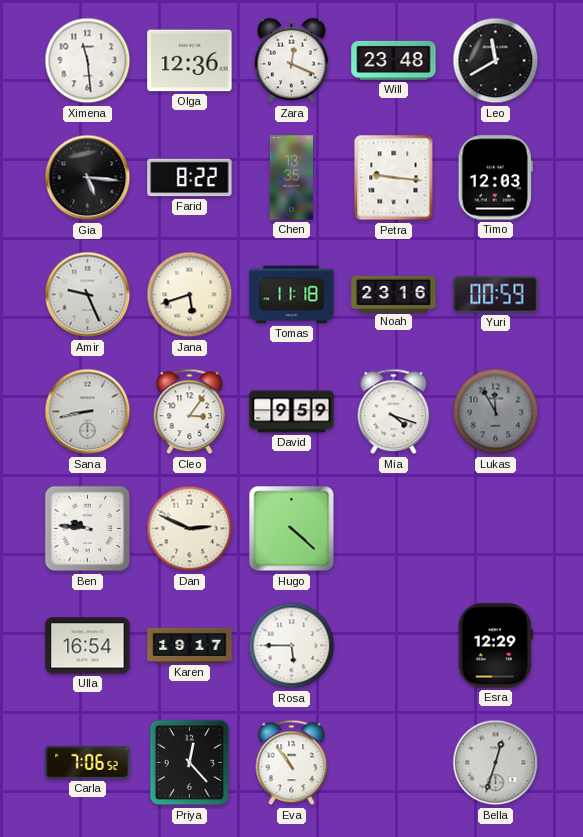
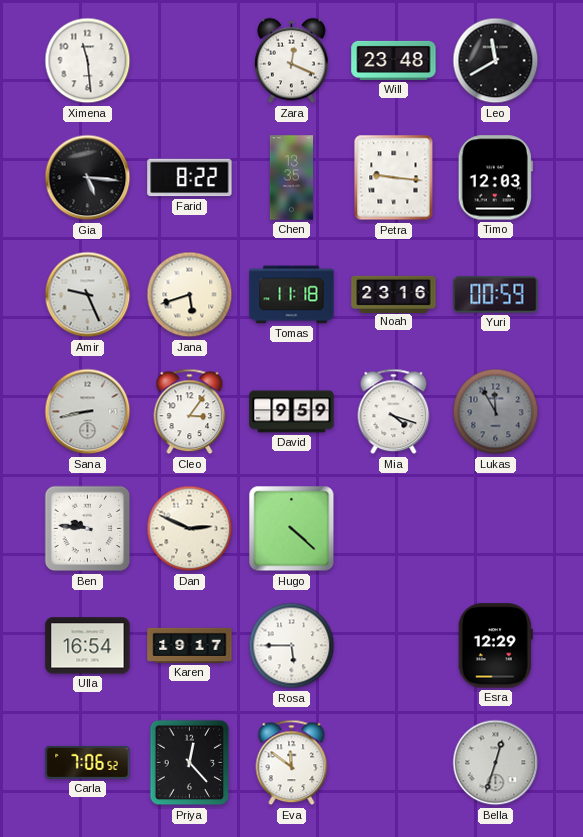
Olga: 12:36 -> none
Eva: 10:54 -> 11:51
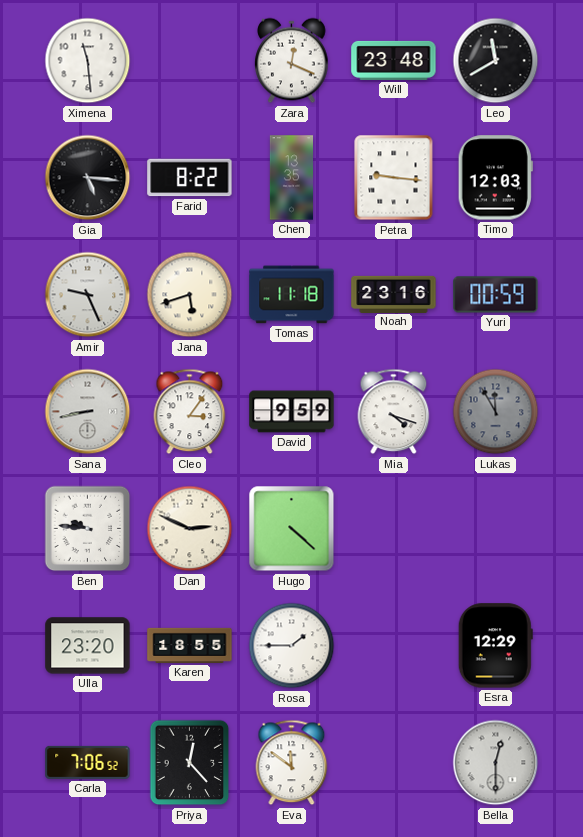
Ulla: 16:54 -> 23:20
Karen: 19:17 -> 18:55
Rosa: 5:45 -> 1:45
Bella: 12:33 -> 12:30
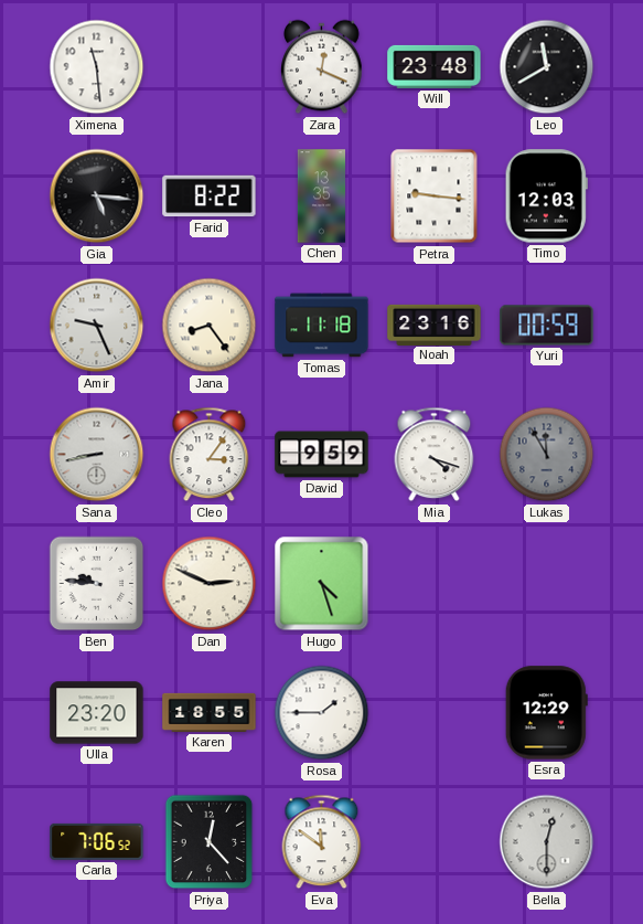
Jana: 5:42 -> 8:24
Hugo: 4:22 -> 4:27
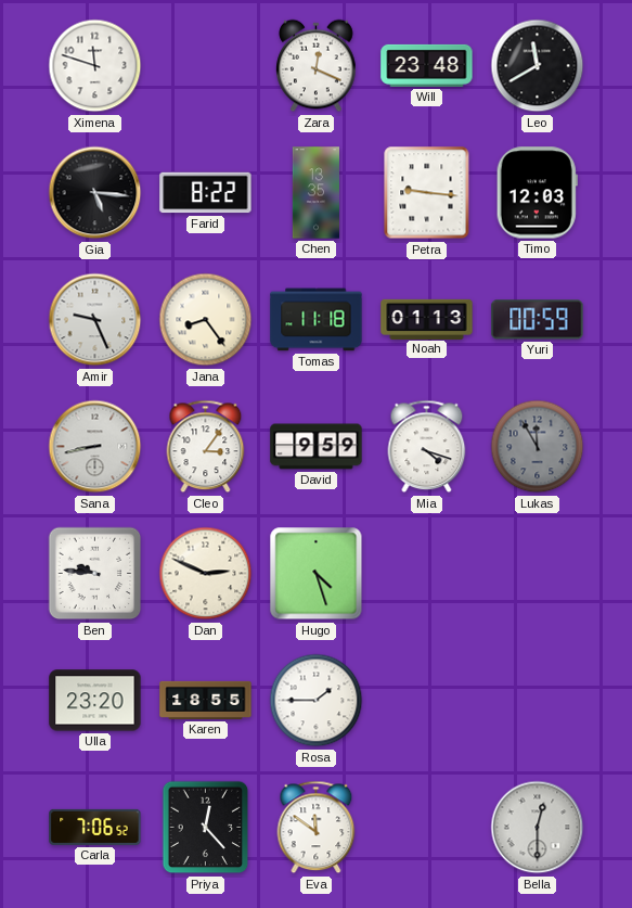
Ximena: 11:29 -> 11:48
Noah: 23:16 -> 01:13
Esra: 12:29 -> none
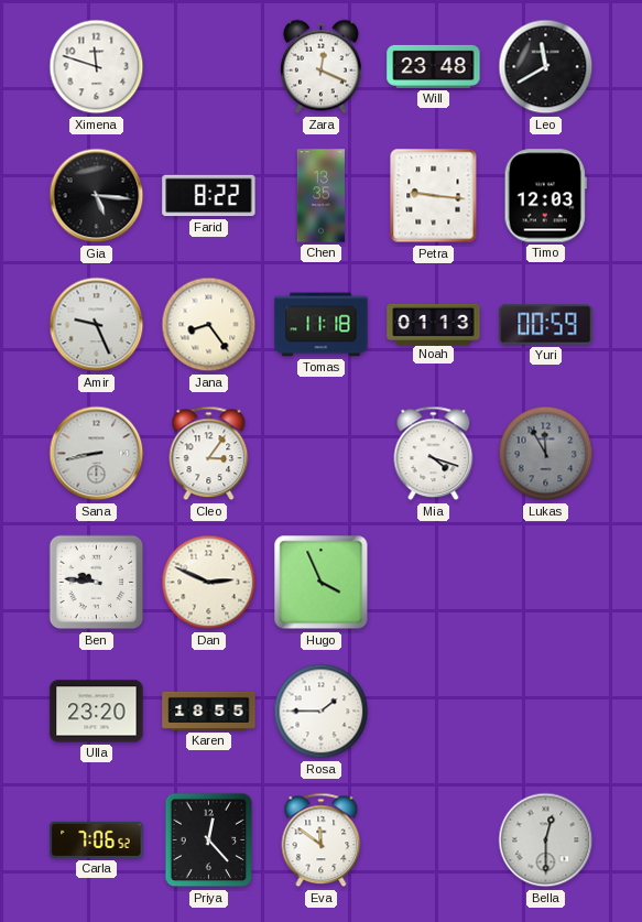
David: 9:59 -> none
Hugo: 4:27 -> 3:56
